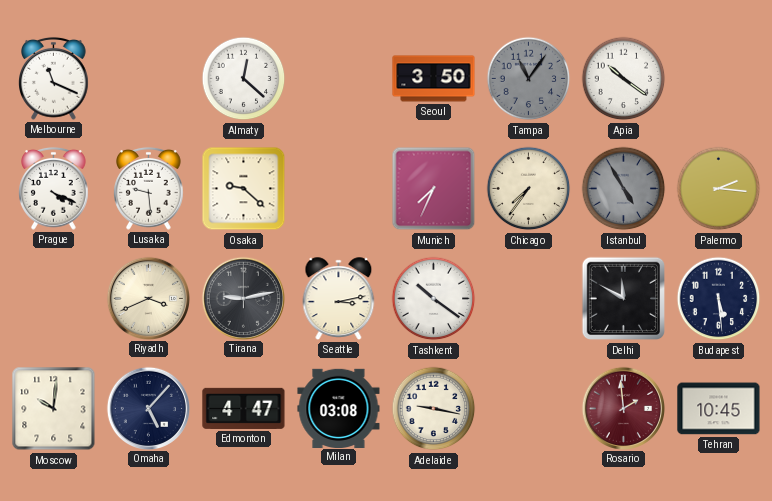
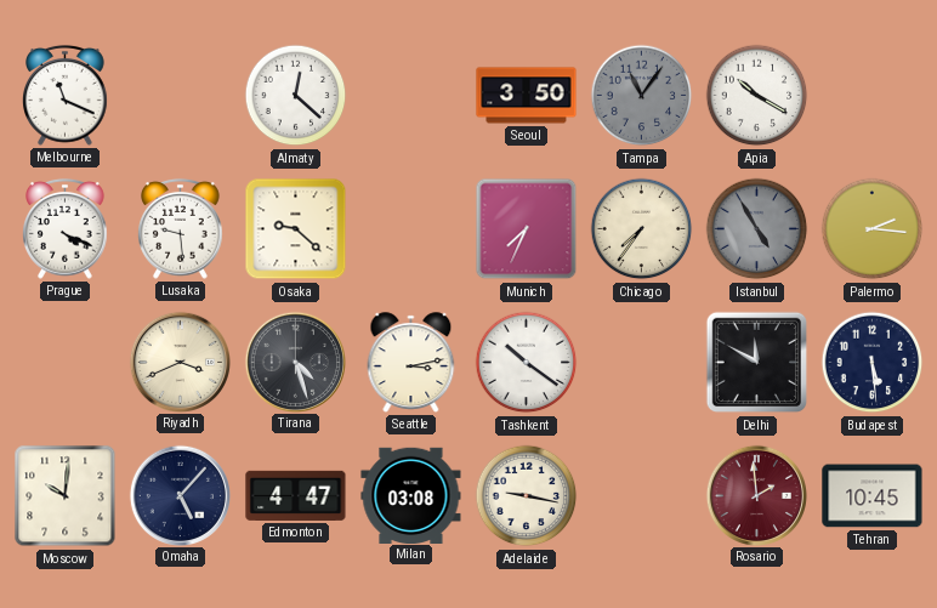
Apia: 10:21 -> 10:20
Tirana: 9:13 -> 4:27
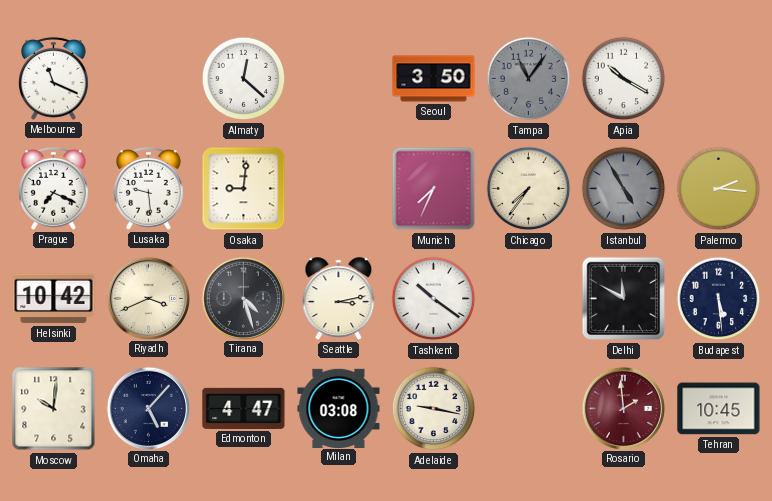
Prague: 4:19 -> 7:19
Osaka: 9:22 -> 9:01
Helsinki: none -> 10:42
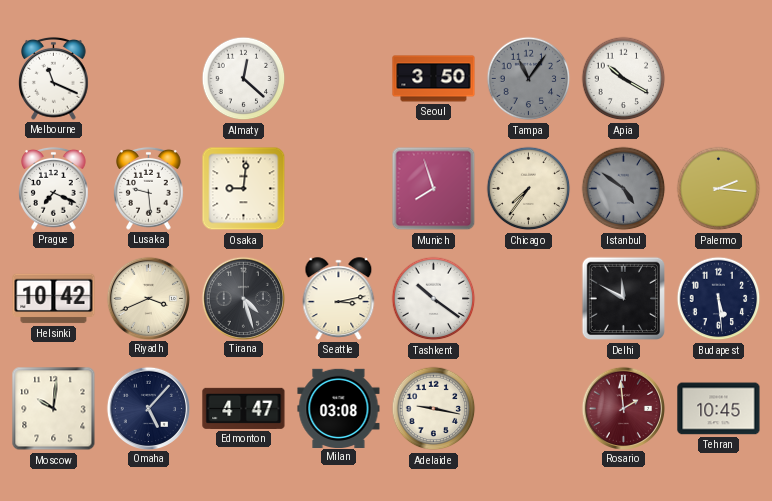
Munich: 7:34 -> 7:57
Istanbul: 4:55 -> 4:51
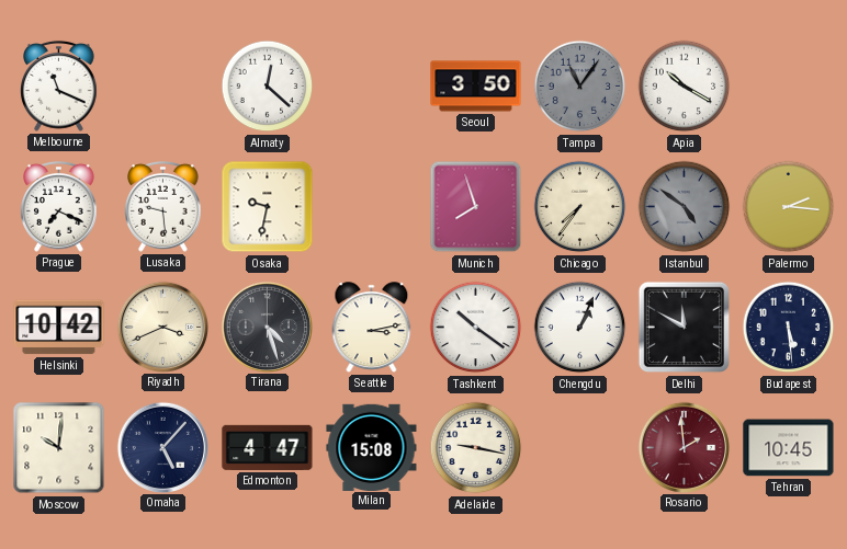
Osaka: 9:01 -> 9:32
Chengdu: none -> 1:04
Milan: 03:08 -> 15:08
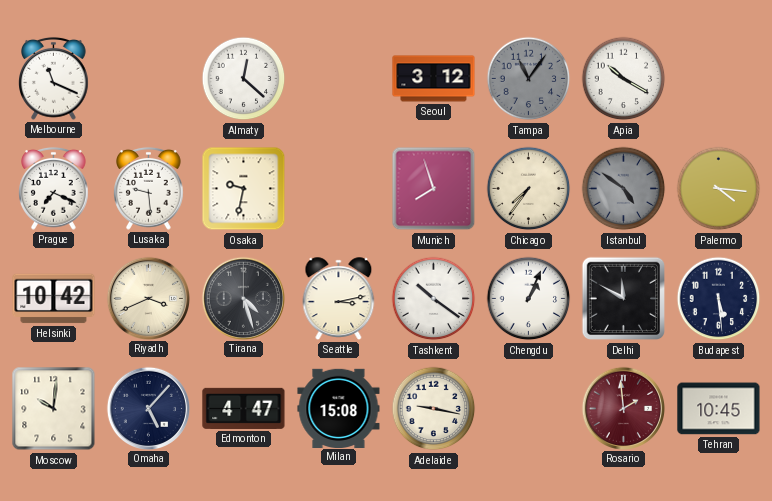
Seoul: 3:50 -> 3:12
Palermo: 2:16 -> 4:16
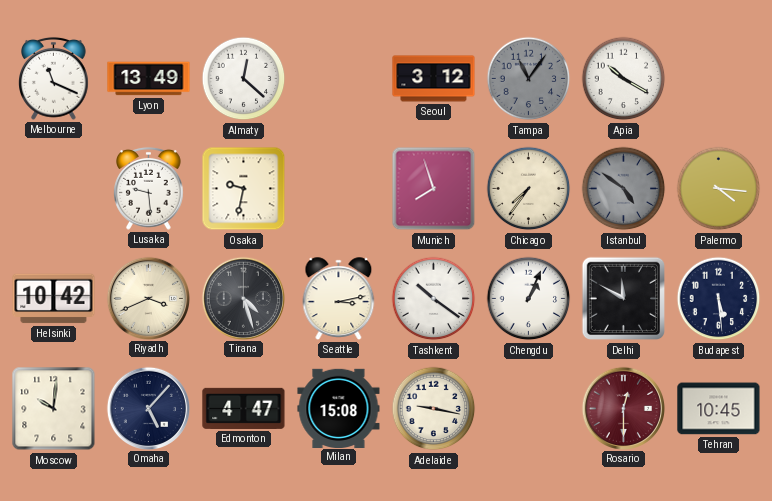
Lyon: none -> 13:49
Prague: 7:19 -> none
Rosario: 1:59 -> 12:30
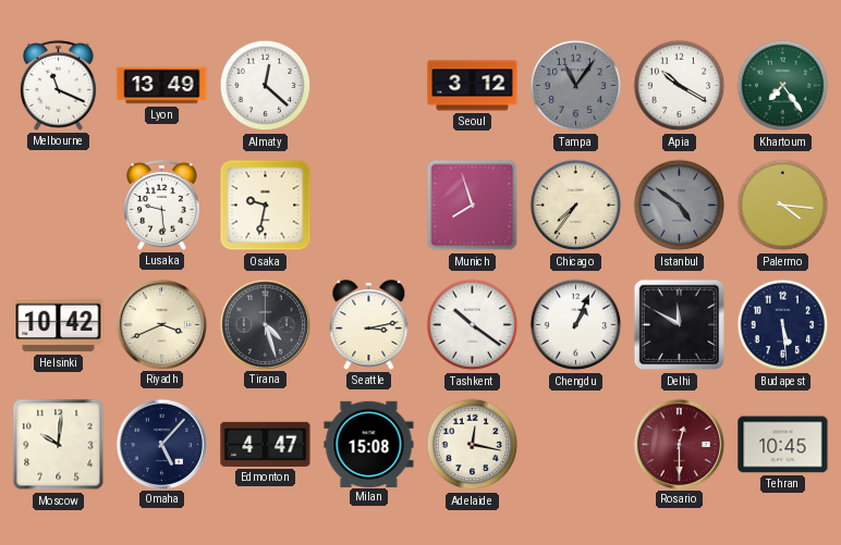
Khartoum: none -> 7:24
Adelaide: 9:17 -> 12:17
